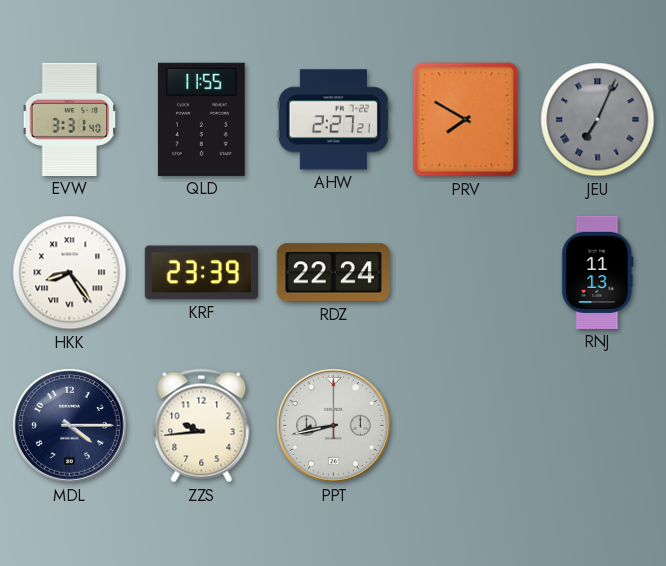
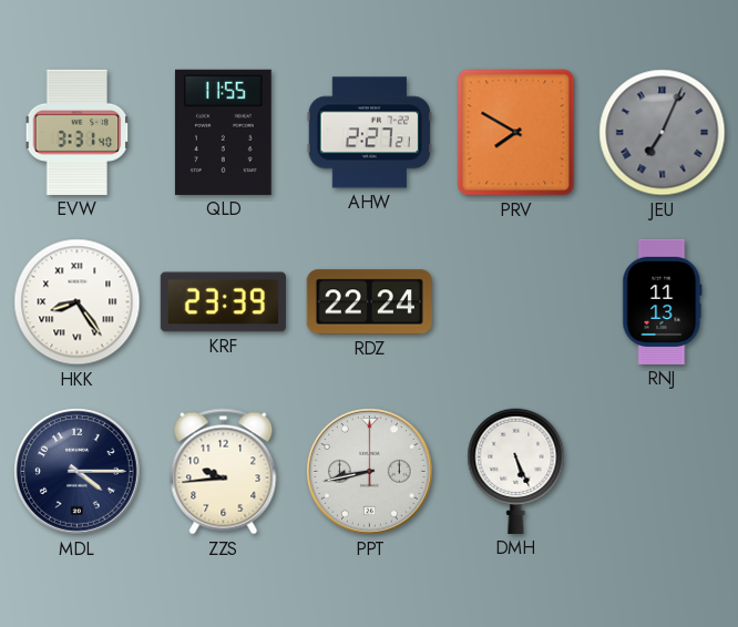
DMH: none -> 5:26
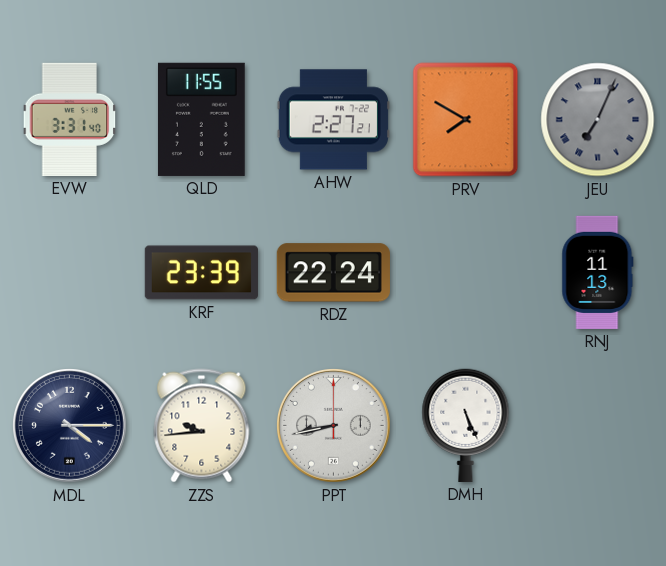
HKK: 8:24 -> none
